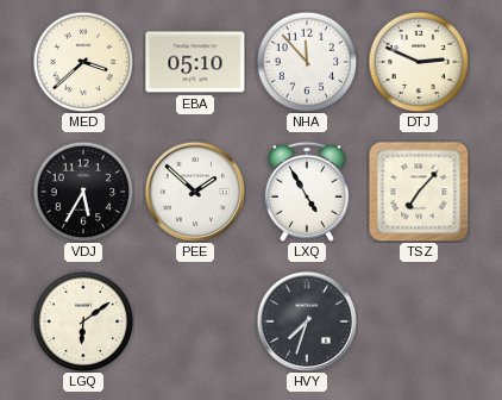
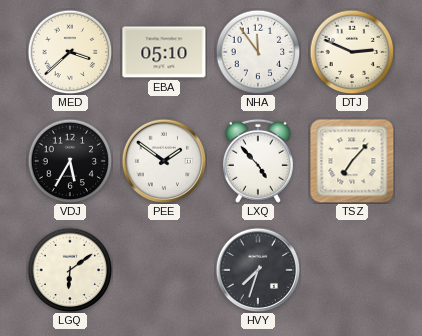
NHA: 11:53 -> 11:54
PEE: 1:52 -> 1:51
LXQ: 4:55 -> 4:53
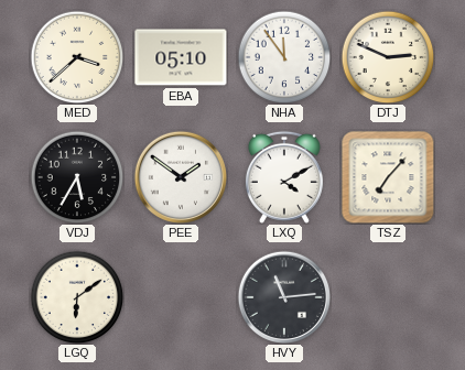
LXQ: 4:53 -> 4:10
HVY: 7:33 -> 11:14
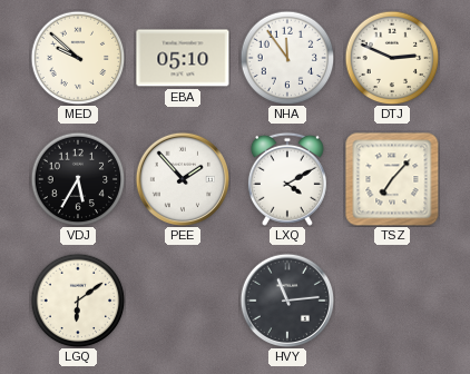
MED: 3:38 -> 9:52
PEE: 1:51 -> 1:53
